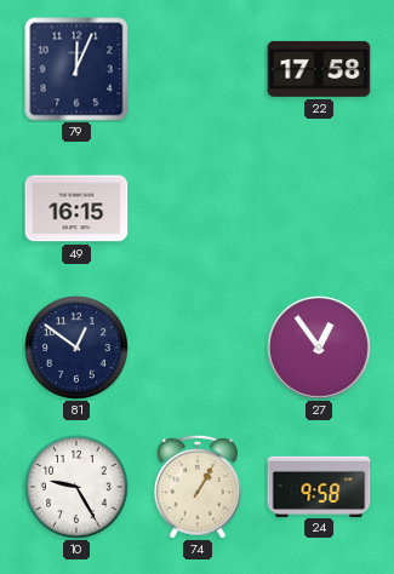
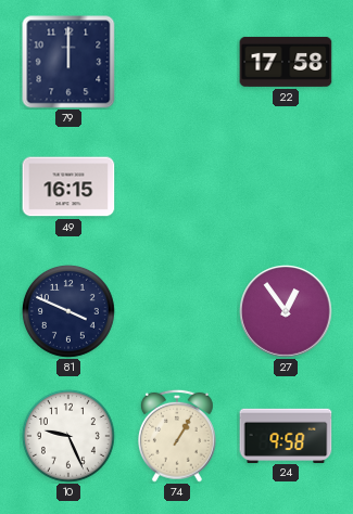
79: 12:04 -> 12:00
81: 12:51 -> 3:49
10: 9:25 -> 9:26
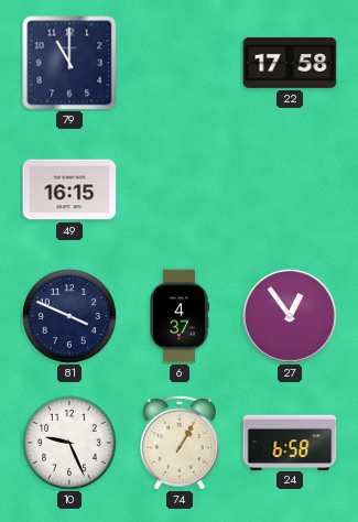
79: 12:00 -> 11:00
6: none -> 4:37
24: 9:58 -> 6:58
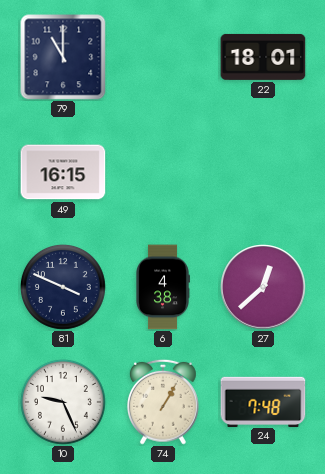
22: 17:58 -> 18:01
6: 4:37 -> 4:38
27: 12:54 -> 12:38
24: 6:58 -> 7:48
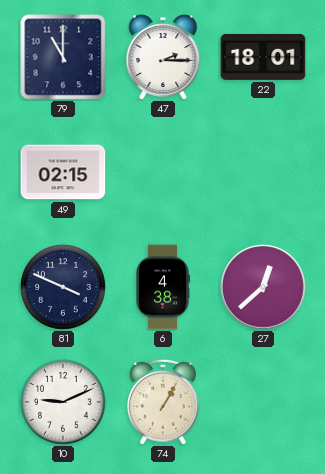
47: none -> 2:15
49: 16:15 -> 02:15
10: 9:26 -> 9:11
24: 7:48 -> none
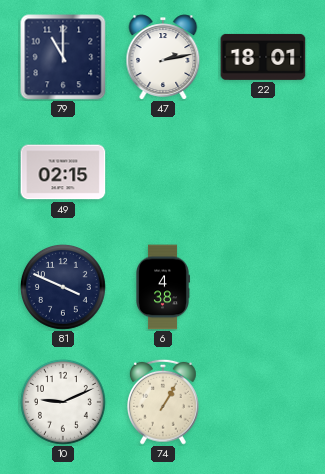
47: 2:15 -> 2:13
27: 12:38 -> none
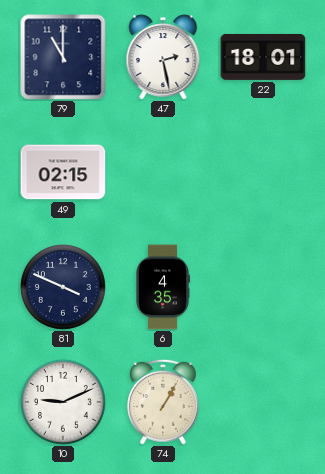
47: 2:13 -> 2:28
6: 4:38 -> 4:35
